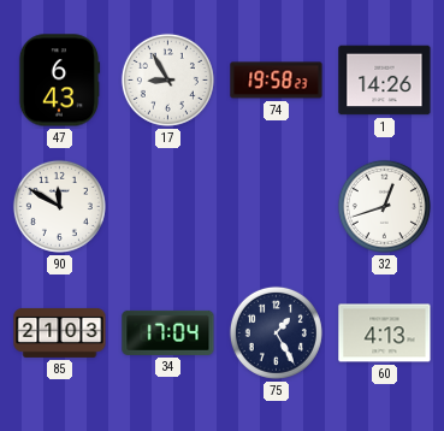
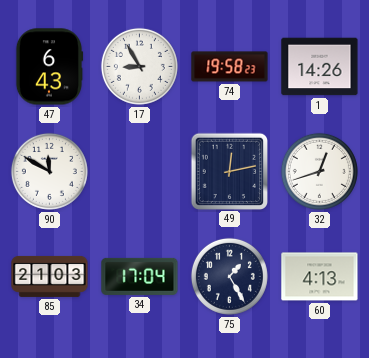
49: none -> 12:13
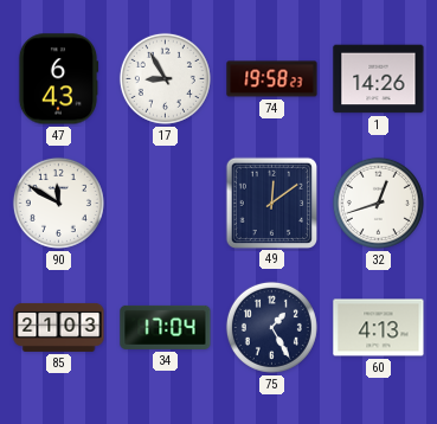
49: 12:13 -> 12:09
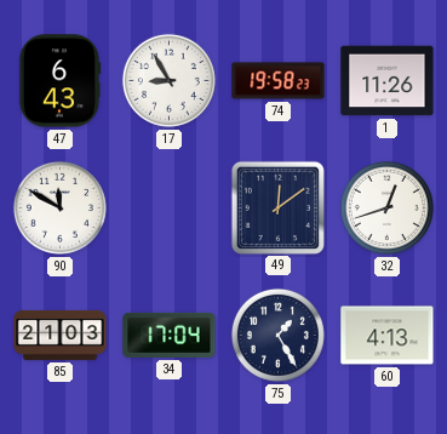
1: 14:26 -> 11:26
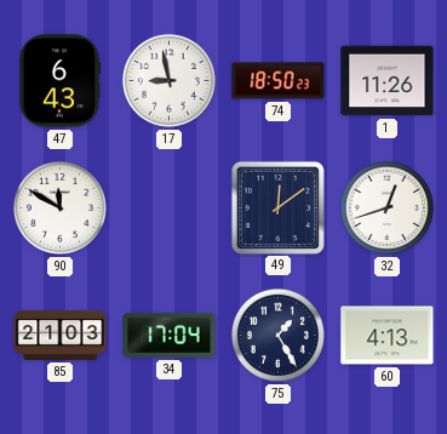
17: 8:55 -> 8:58
74: 19:58 -> 18:50
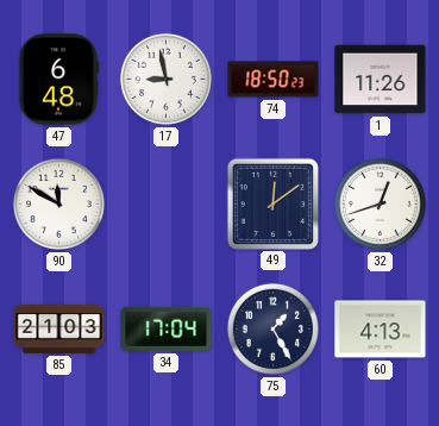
47: 6:43 -> 6:48
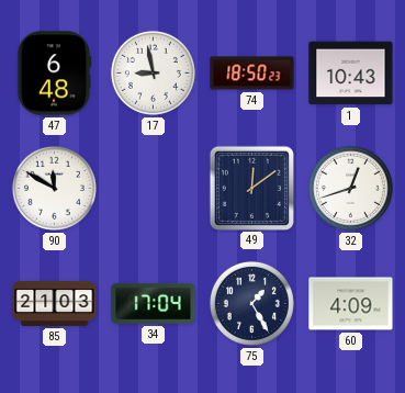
1: 11:26 -> 10:43
60: 4:13 -> 4:09
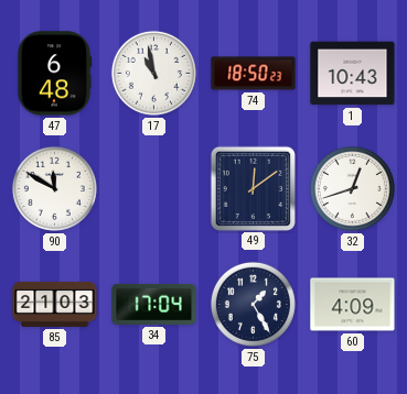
17: 8:58 -> 10:58
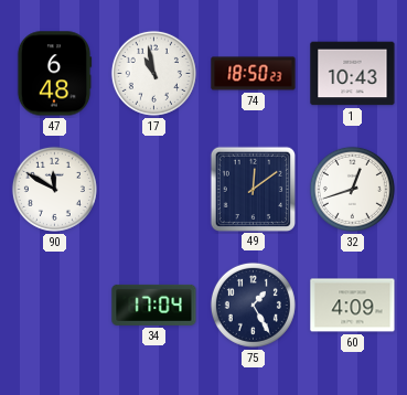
85: 21:03 -> none
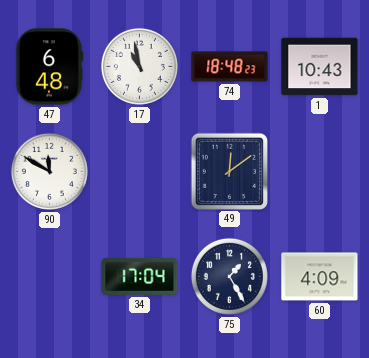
74: 18:50 -> 18:48
32: 12:42 -> none
